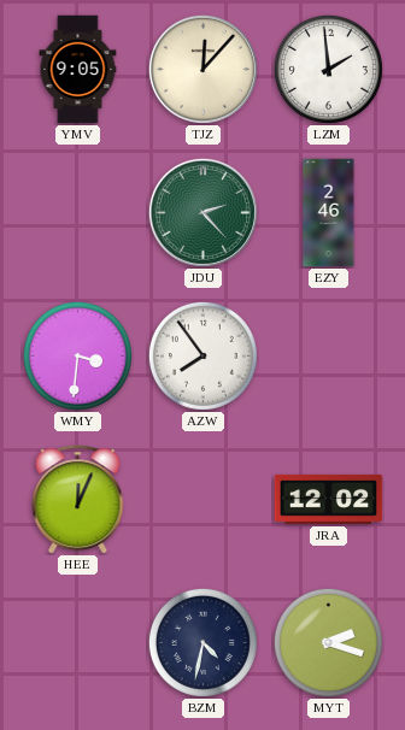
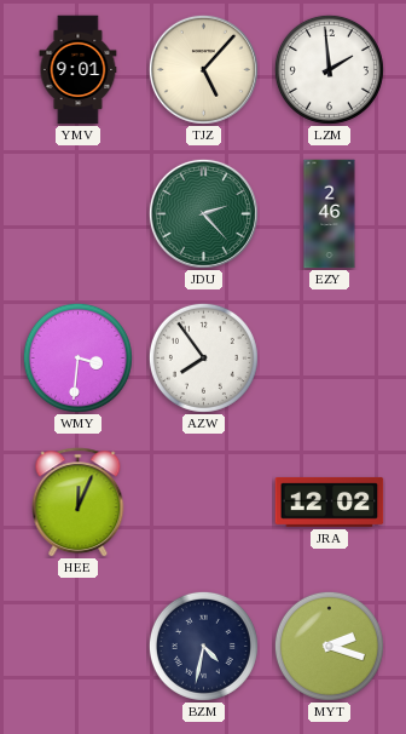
YMV: 9:05 -> 9:01
TJZ: 12:07 -> 5:07
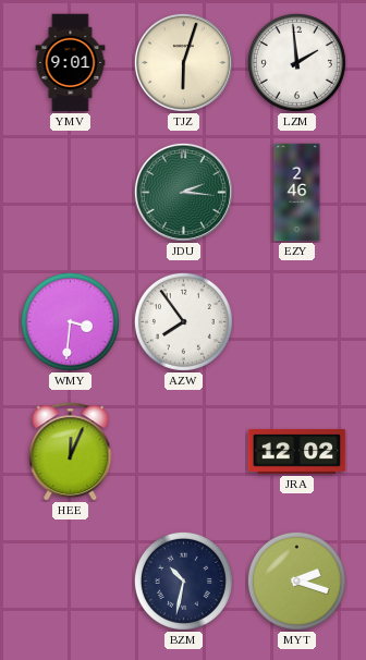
TJZ: 5:07 -> 6:03
JDU: 2:23 -> 2:16
BZM: 4:32 -> 10:32
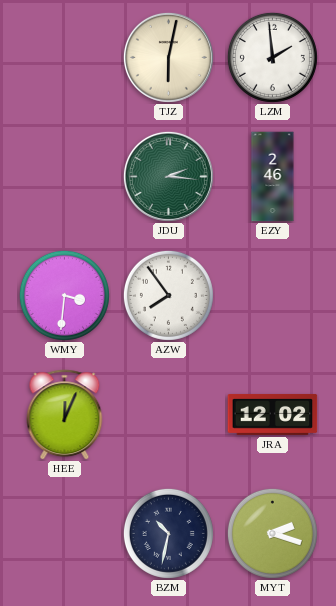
YMV: 9:01 -> none
TJZ: 6:03 -> 6:02
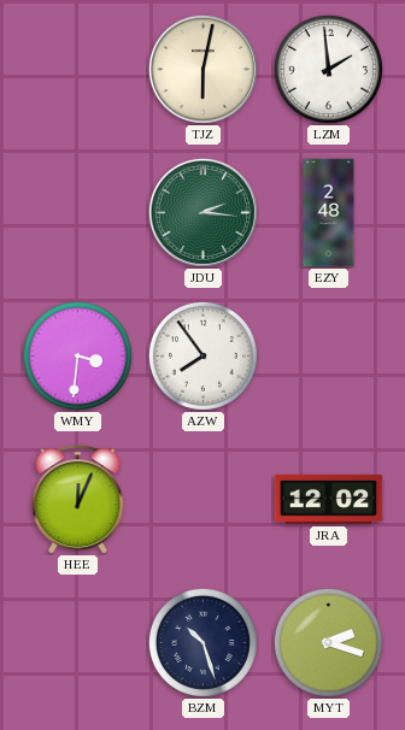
EZY: 2:46 -> 2:48
BZM: 10:32 -> 10:27
